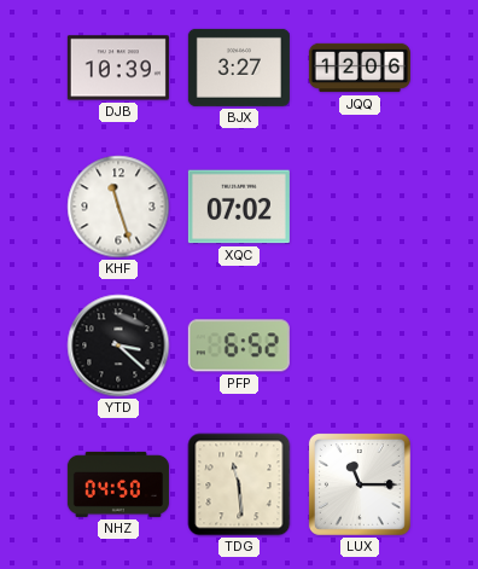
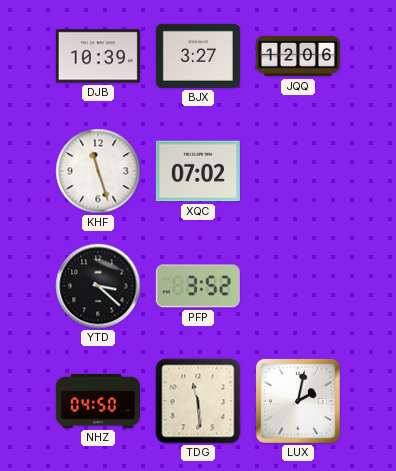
PFP: 6:52 -> 3:52
LUX: 11:15 -> 2:02
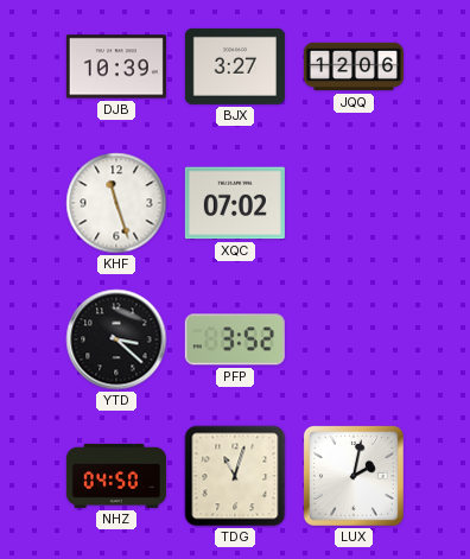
TDG: 11:29 -> 11:03
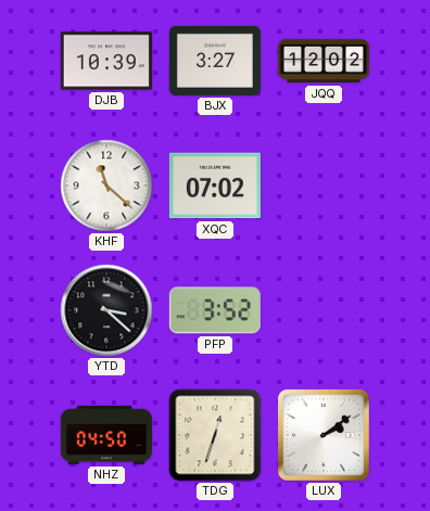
JQQ: 12:06 -> 12:02
KHF: 11:27 -> 11:22
TDG: 11:03 -> 12:33
LUX: 2:02 -> 2:09
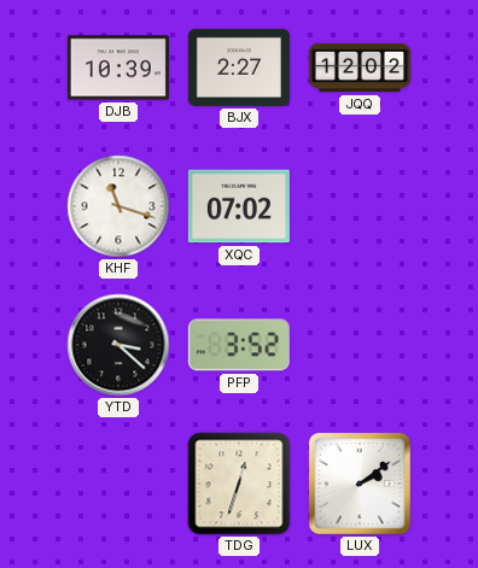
BJX: 3:27 -> 2:27
KHF: 11:22 -> 11:18
NHZ: 04:50 -> none
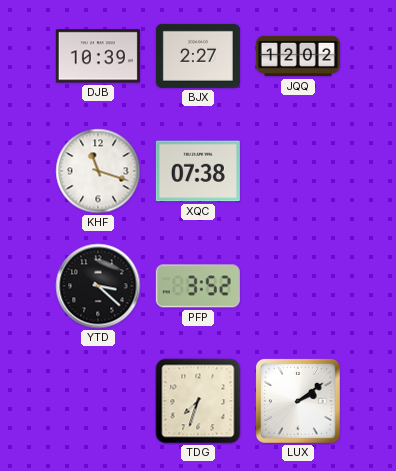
XQC: 07:02 -> 07:38
TDG: 12:33 -> 7:33
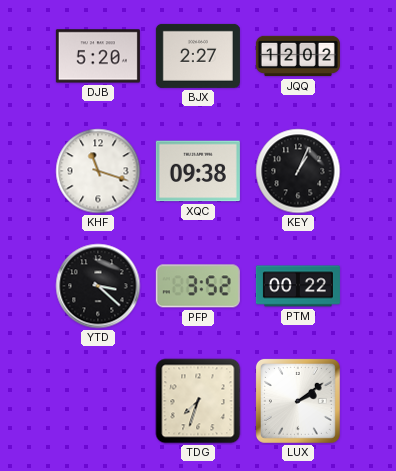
DJB: 10:39 -> 5:20
XQC: 07:38 -> 09:38
KEY: none -> 1:04
PTM: none -> 00:22
